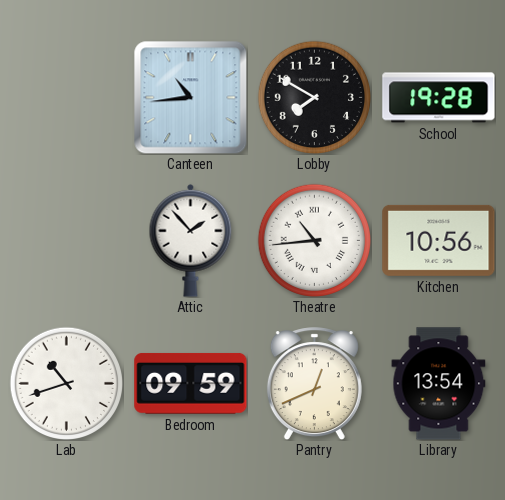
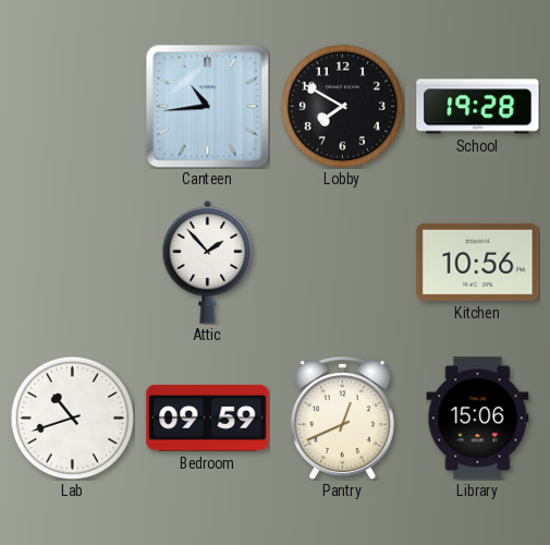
Theatre: 10:44 -> none
Library: 13:54 -> 15:06
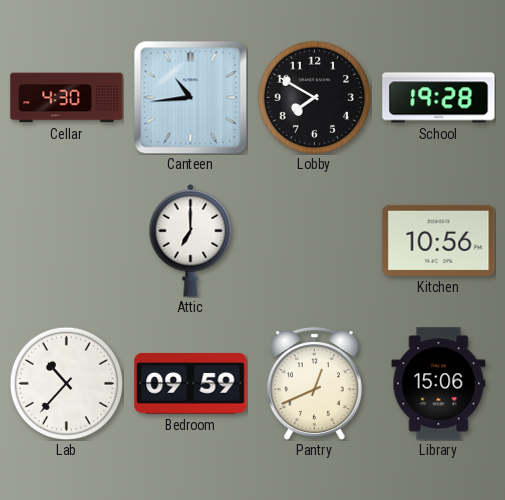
Cellar: none -> 4:30
Attic: 1:53 -> 7:00
Lab: 10:42 -> 10:37
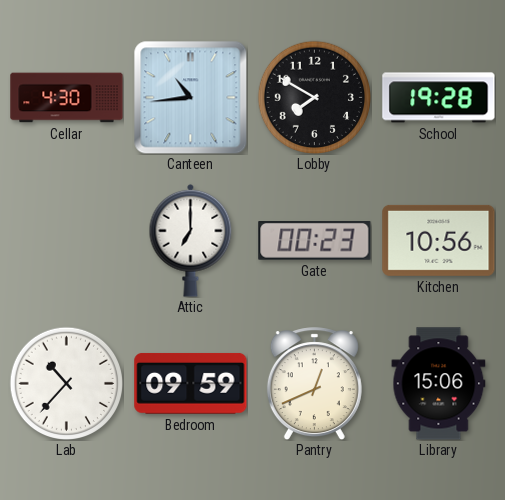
Gate: none -> 00:23
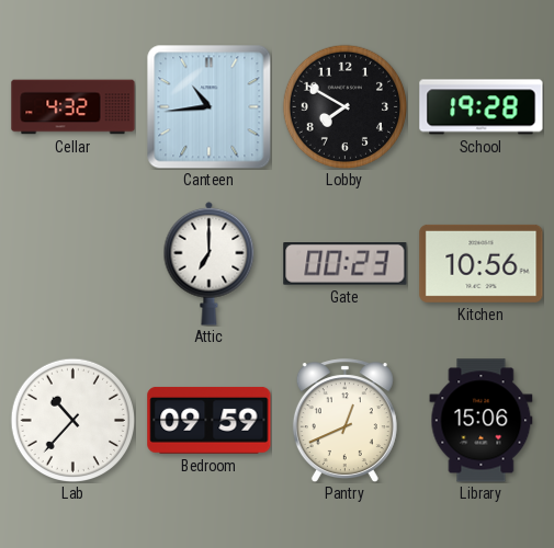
Cellar: 4:30 -> 4:32
